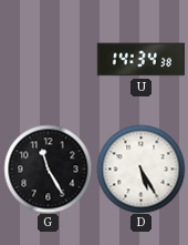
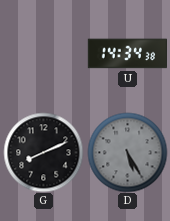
G: 11:25 -> 8:11
D dial: white -> grey
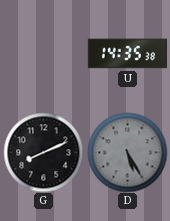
U: 14:34 -> 14:35
